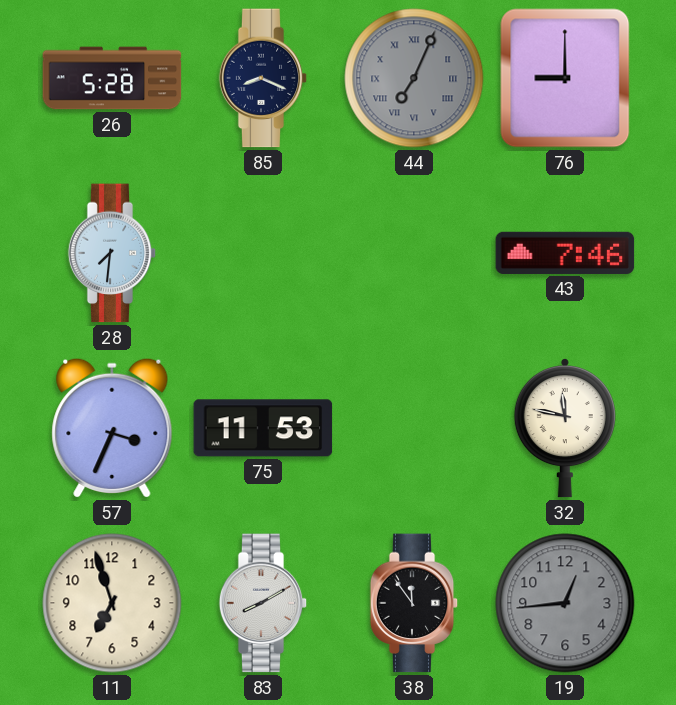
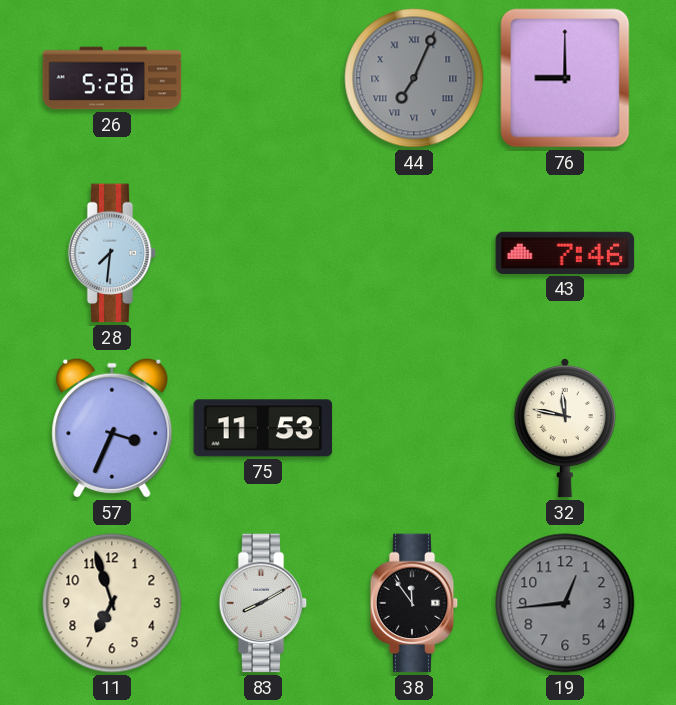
85: 8:19 -> none
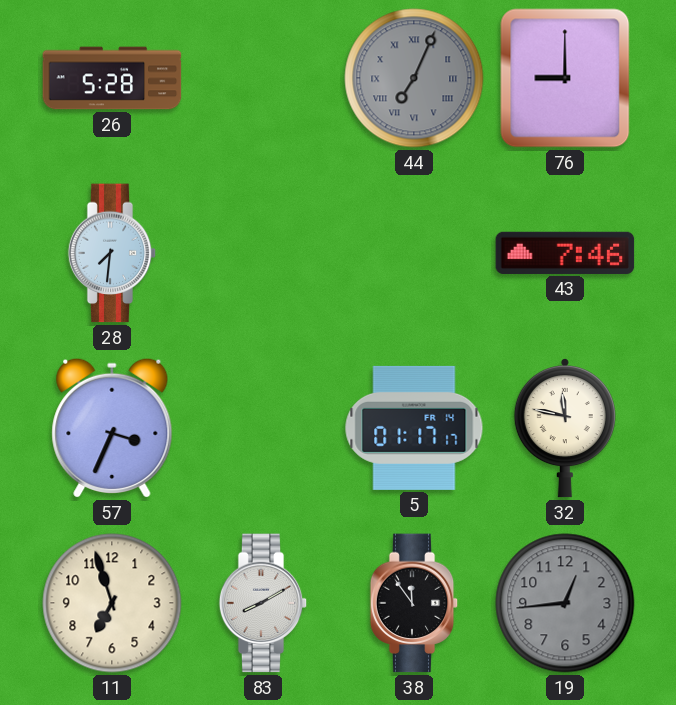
75: 11:53 -> none
5: none -> 01:17
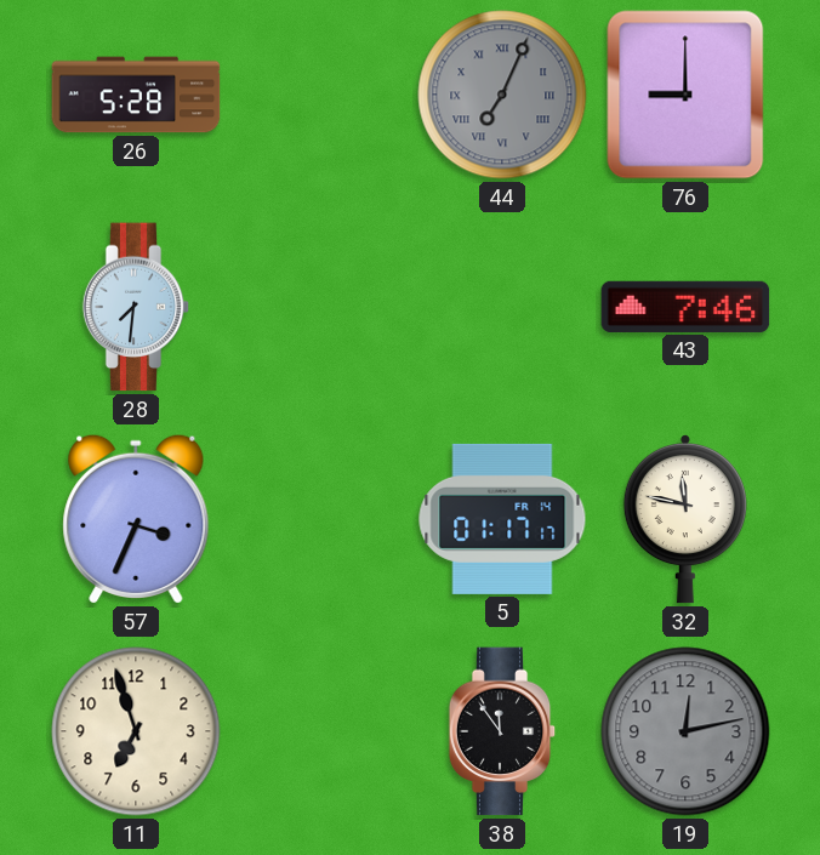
83: 8:10 -> none
19: 12:44 -> 12:13
